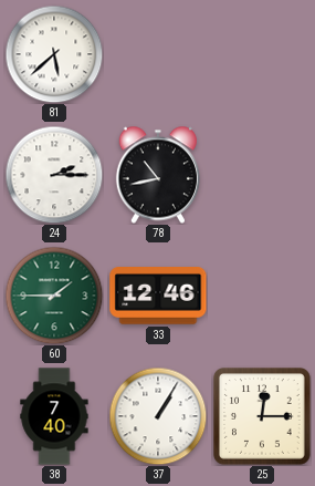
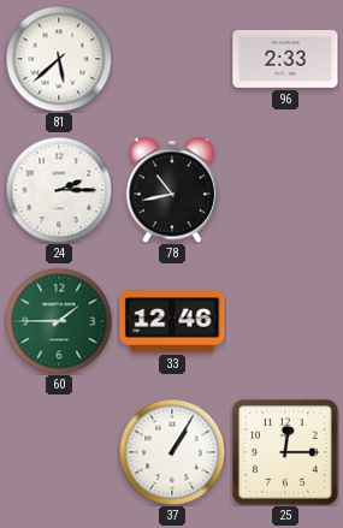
96: none -> 2:33
38: 7:40 -> none
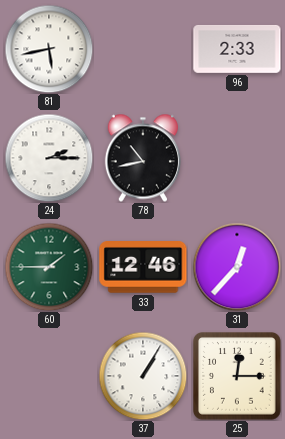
81: 5:38 -> 5:43
31: none -> 12:37
